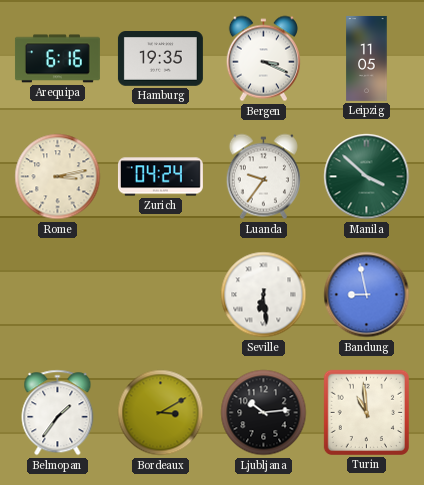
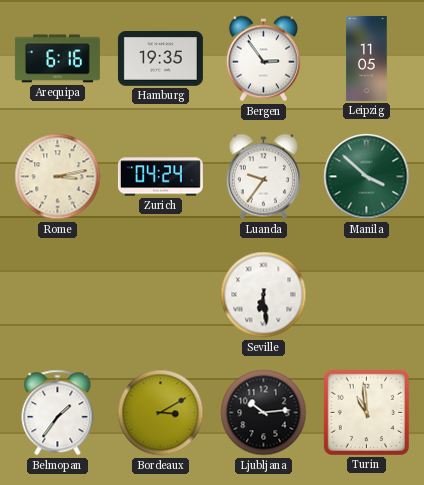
Bergen: 3:19 -> 2:54
Bandung: 8:58 -> none
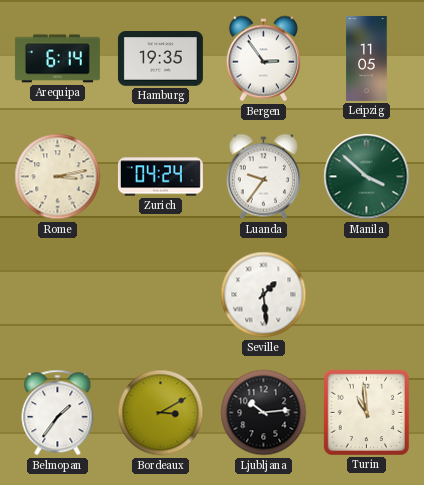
Arequipa: 6:16 -> 6:14
Seville: 6:29 -> 1:29
